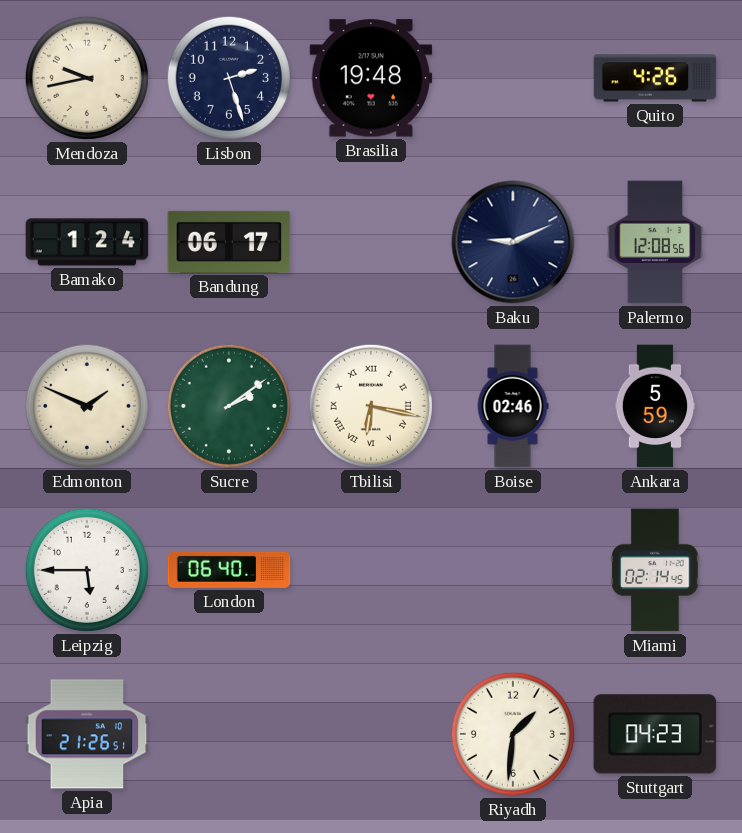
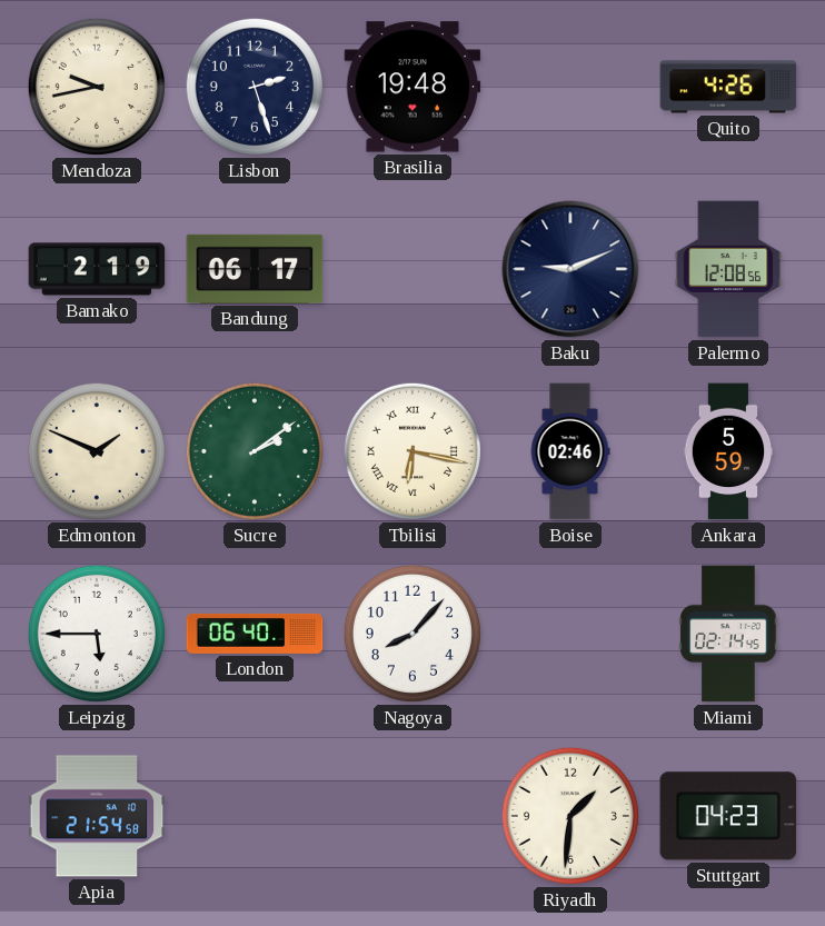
Bamako: 1:24 -> 2:19
Nagoya: none -> 8:07
Apia: 21:26 -> 21:54
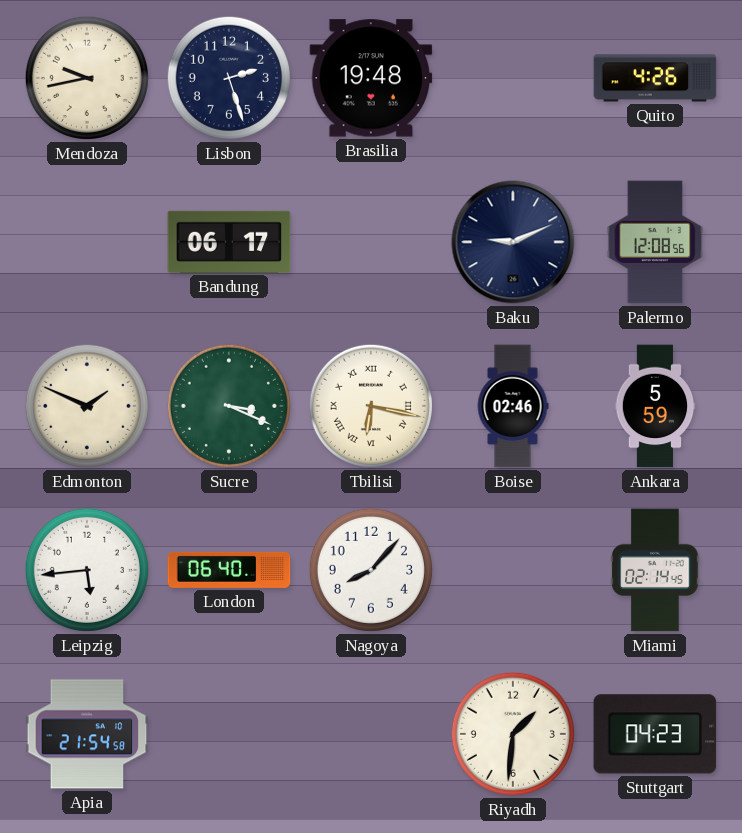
Bamako: 2:19 -> none
Sucre: 2:09 -> 3:19
Leipzig: 5:45 -> 5:44
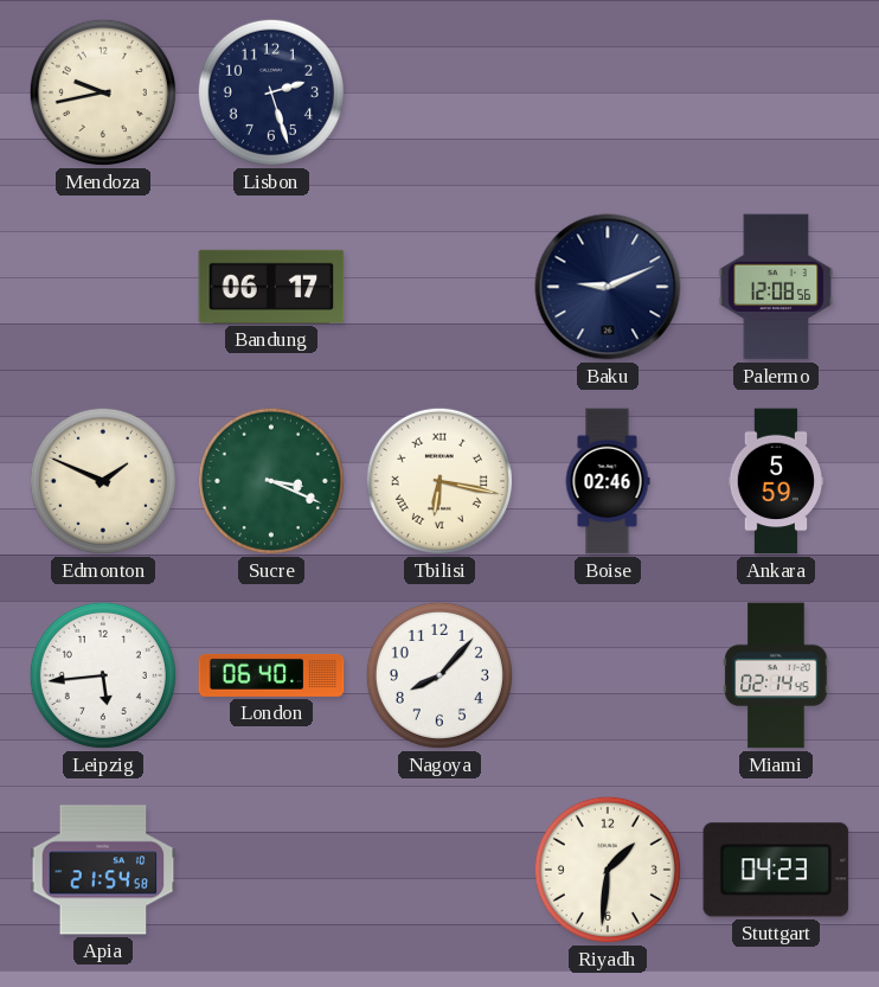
Brasilia: 19:48 -> none
Quito: 4:26 -> none
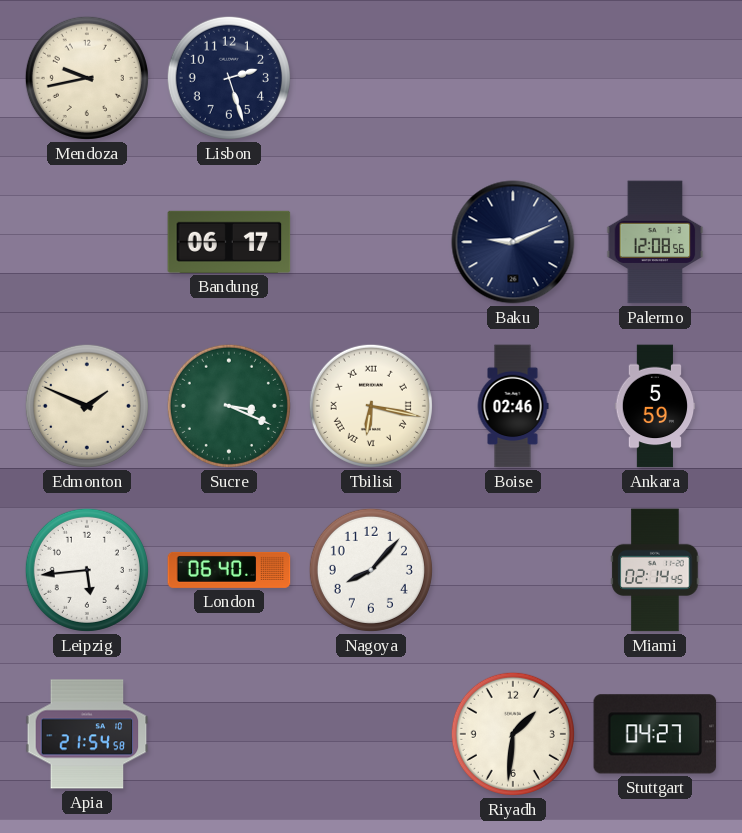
Stuttgart: 04:23 -> 04:27
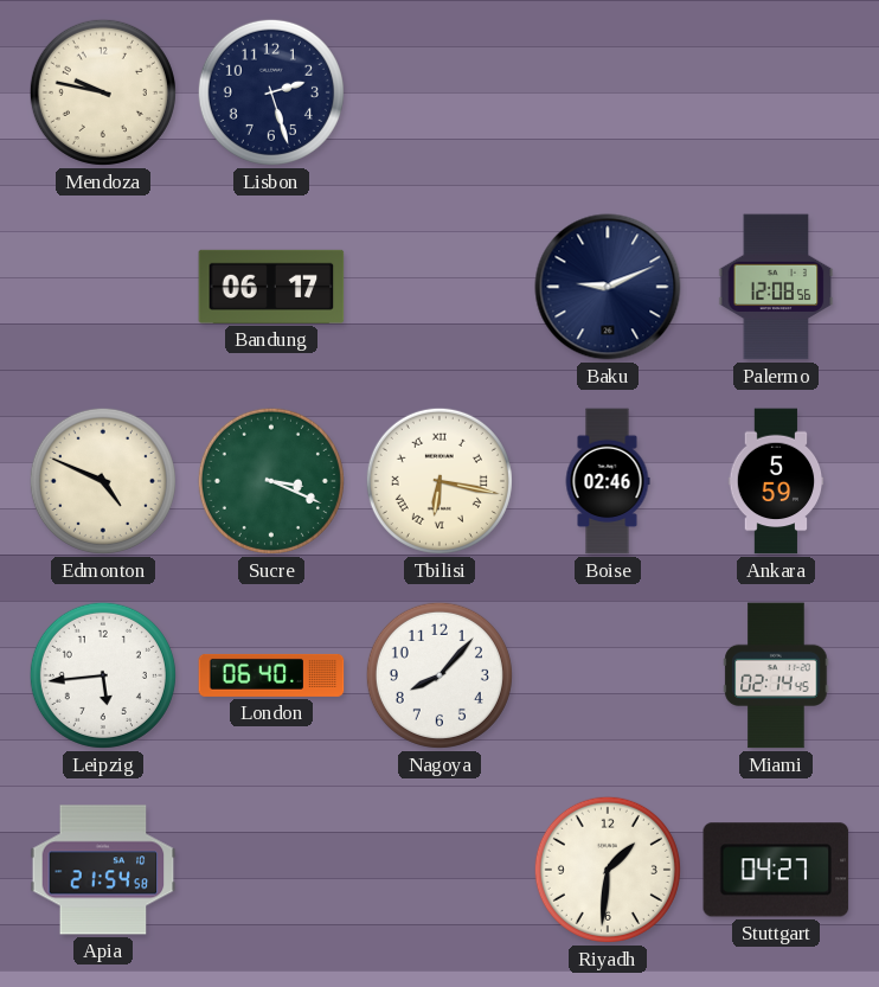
Mendoza: 9:43 -> 9:47
Edmonton: 1:49 -> 4:49
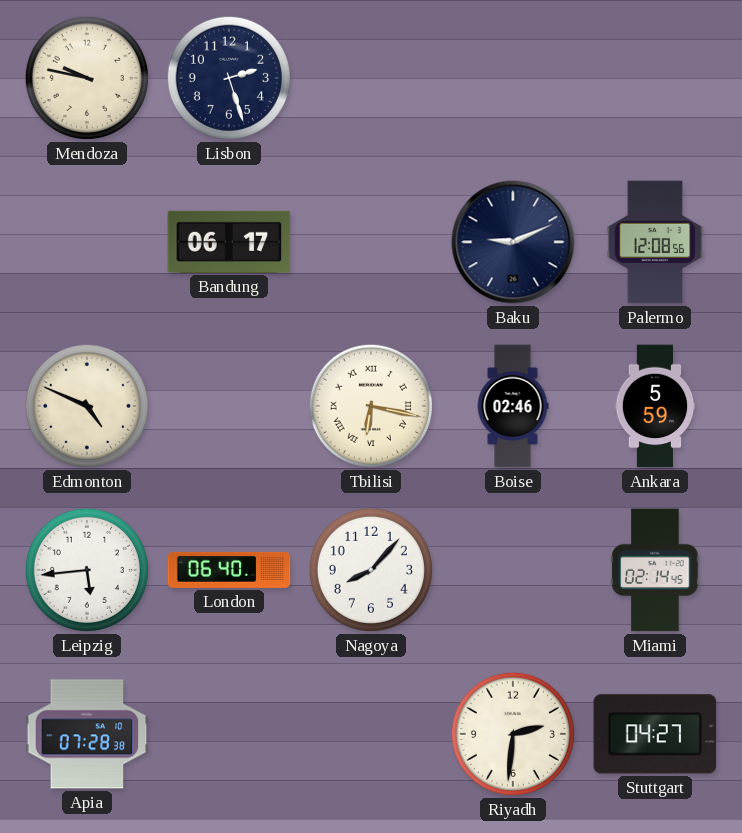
Sucre: 3:19 -> none
Apia: 21:54 -> 07:28
Riyadh: 1:31 -> 2:31
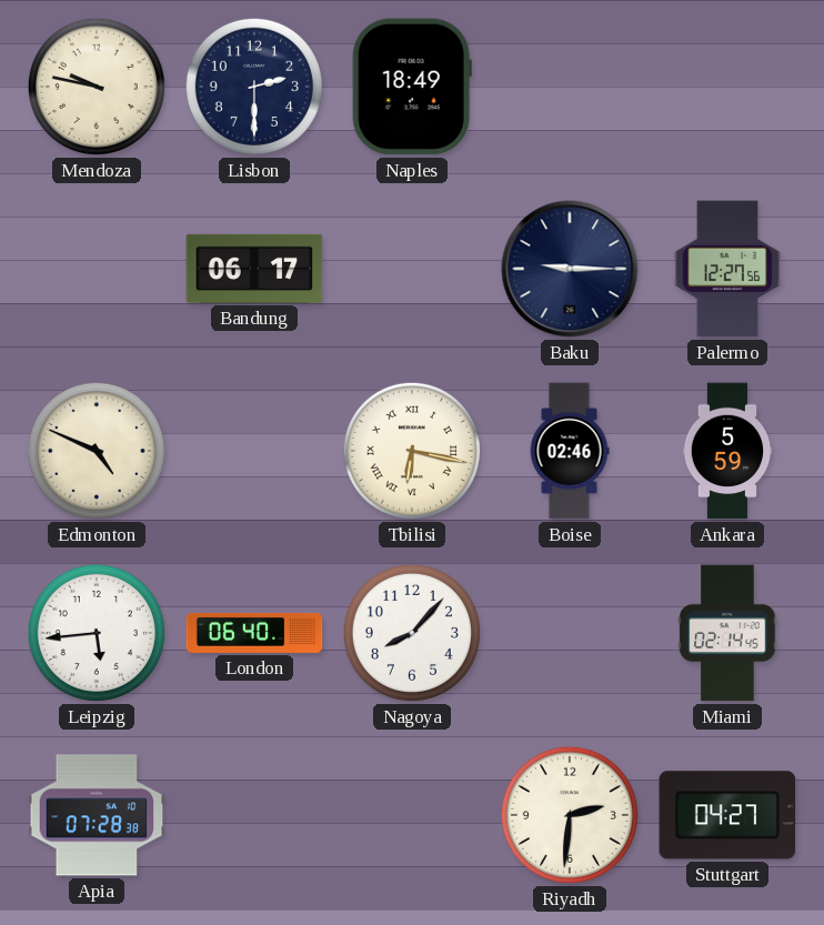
Lisbon: 2:27 -> 2:30
Naples: none -> 18:49
Baku: 9:11 -> 9:15
Palermo: 12:08 -> 12:27
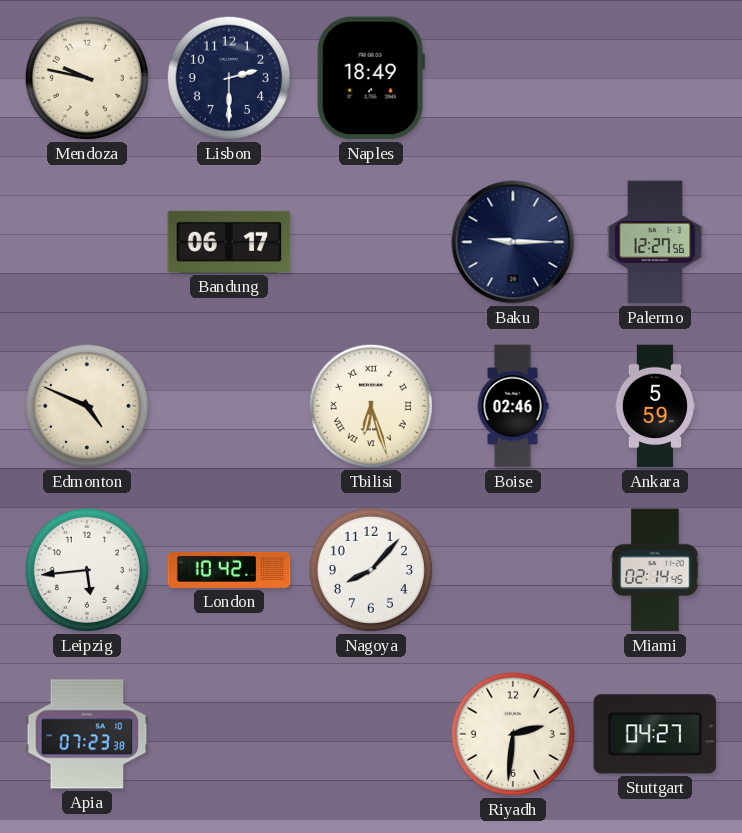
Tbilisi: 6:17 -> 6:27
London: 06:40 -> 10:42
Apia: 07:28 -> 07:23
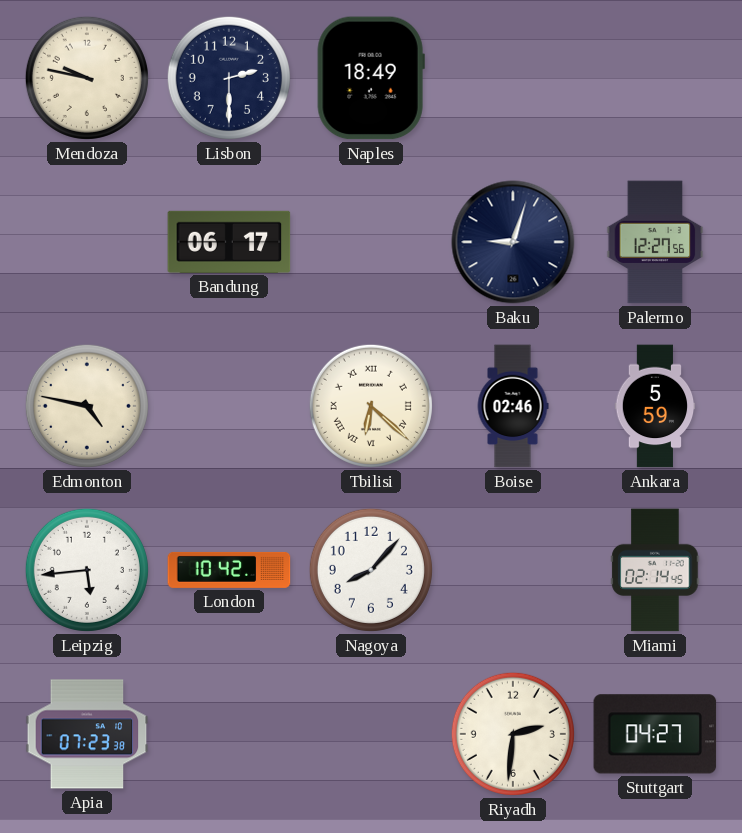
Baku: 9:15 -> 9:03
Edmonton: 4:49 -> 4:47
Tbilisi: 6:27 -> 6:22
